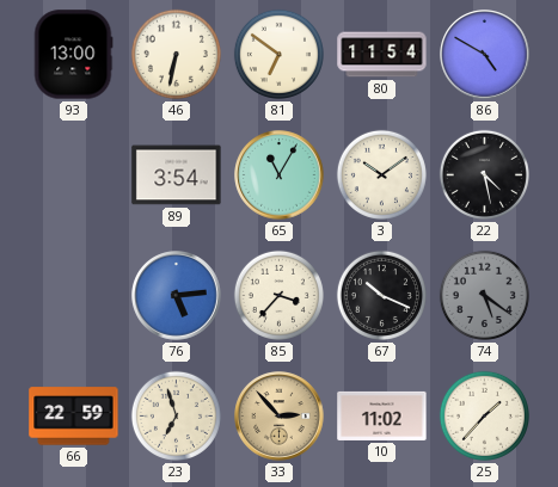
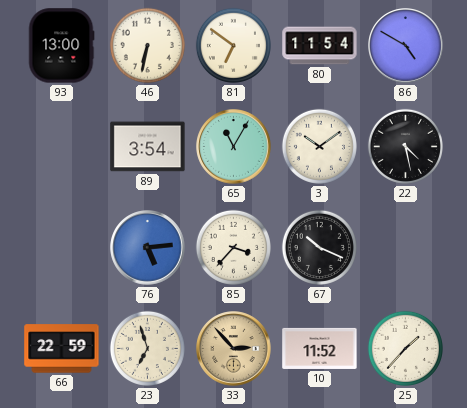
74: 5:21 -> none
10: 11:02 -> 11:52
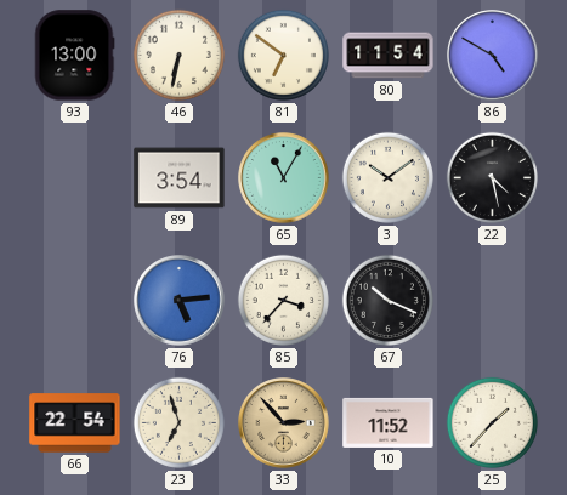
66: 22:59 -> 22:54
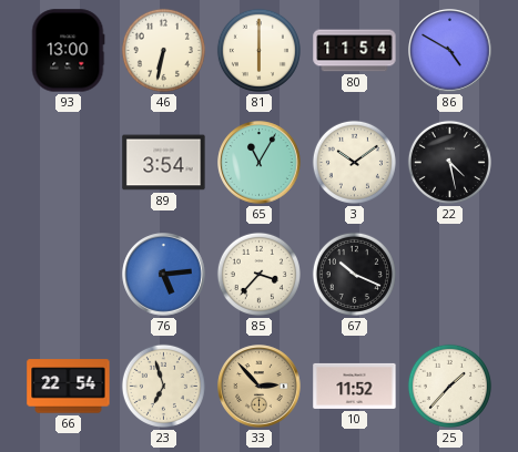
81: 6:51 -> 6:00
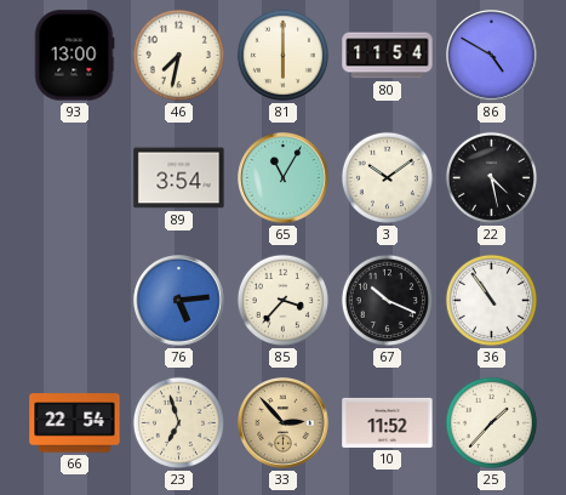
46: 6:32 -> 7:32
36: none -> 10:54
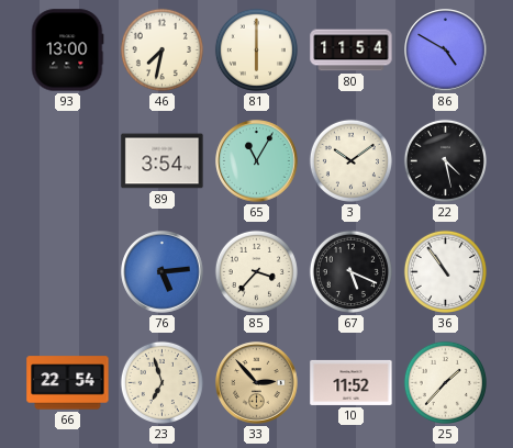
67: 10:19 -> 5:19
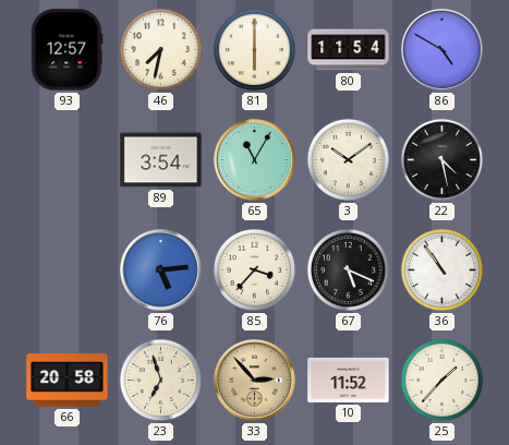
93: 13:00 -> 12:57
66: 22:54 -> 20:58
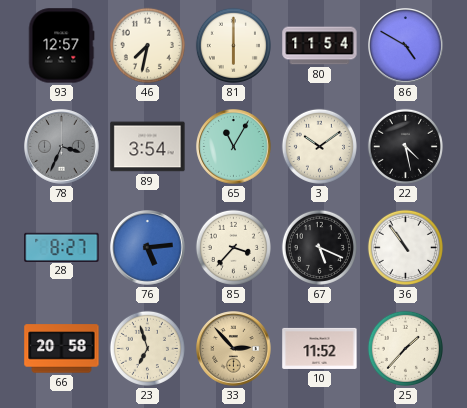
78: none -> 3:34
28: none -> 8:27
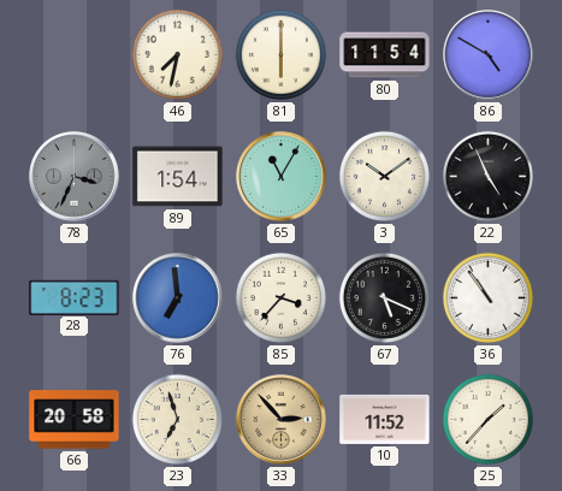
93: 12:57 -> none
89: 3:54 -> 1:54
22: 4:28 -> 4:56
28: 8:27 -> 8:23
76: 5:14 -> 6:59
